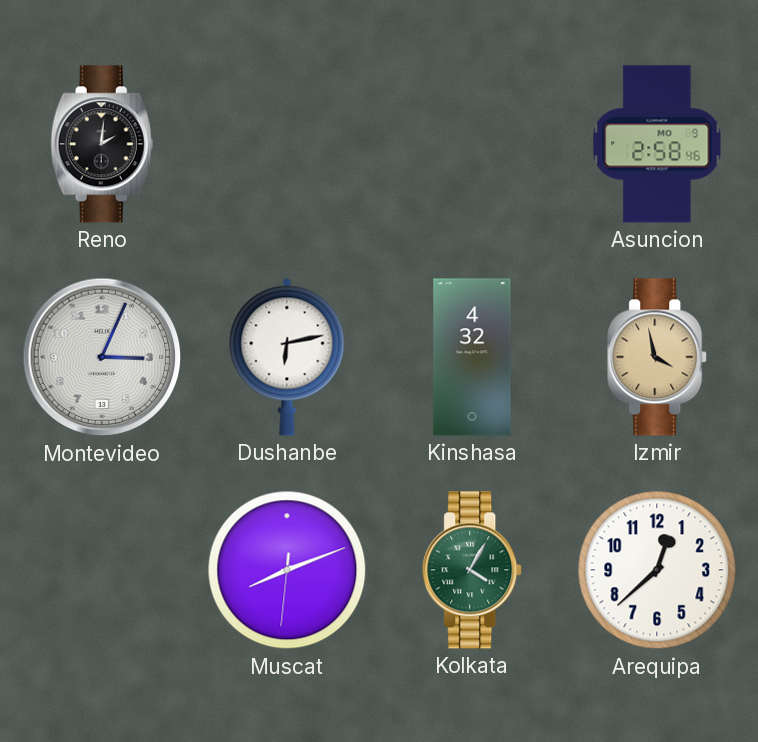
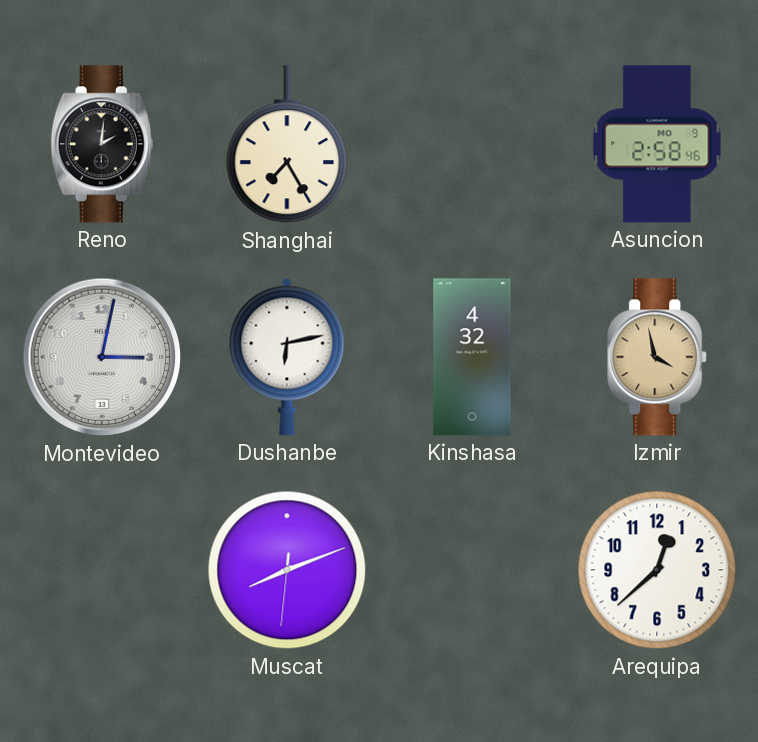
Shanghai: none -> 7:25
Montevideo: 3:04 -> 3:02
Kolkata: 4:05 -> none
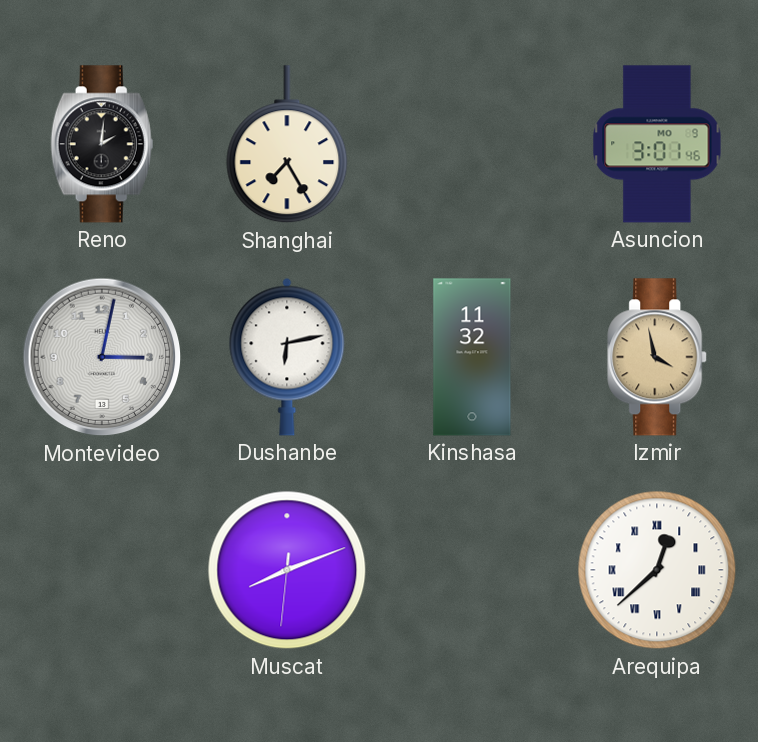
Asuncion: 2:58 -> 3:01
Kinshasa: 4:32 -> 11:32
Arequipa numerals: Arabic -> Roman
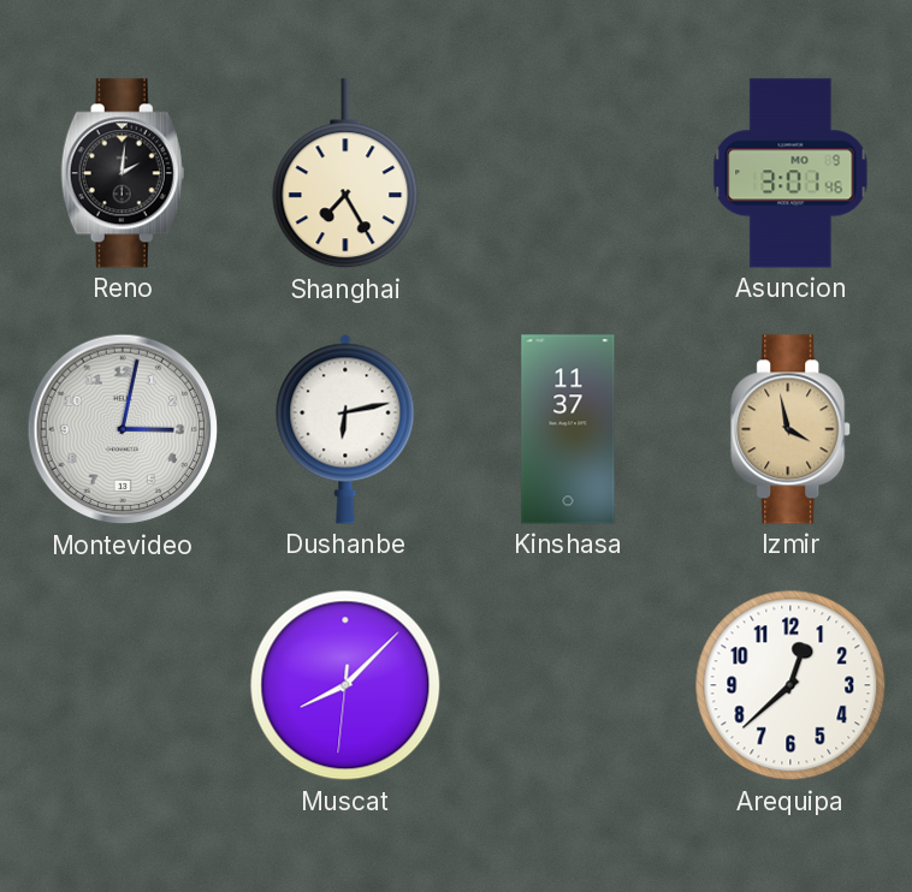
Kinshasa: 11:32 -> 11:37
Muscat: 8:11 -> 8:07
Arequipa numerals: Roman -> Arabic
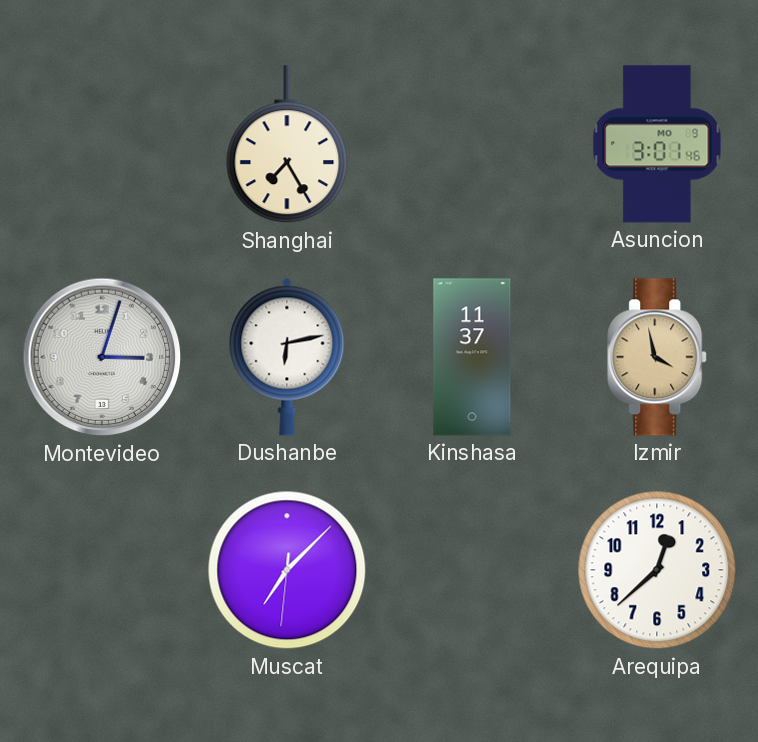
Reno: 2:01 -> none
Montevideo: 3:02 -> 3:03
Muscat: 8:07 -> 7:07
